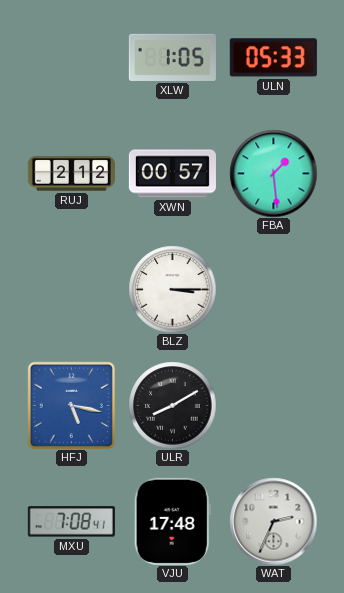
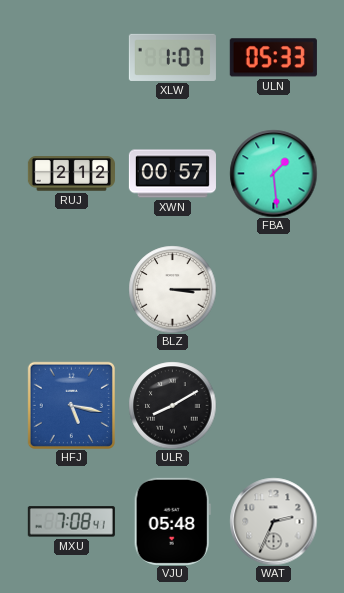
XLW: 1:05 -> 1:07
VJU: 17:48 -> 05:48
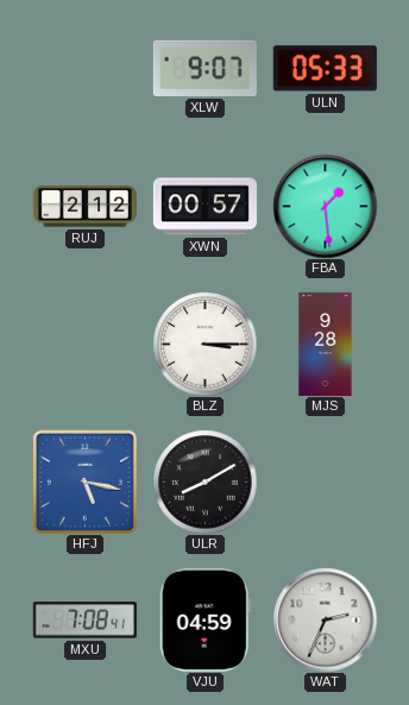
XLW: 1:07 -> 9:07
MJS: none -> 9:28
VJU: 05:48 -> 04:59
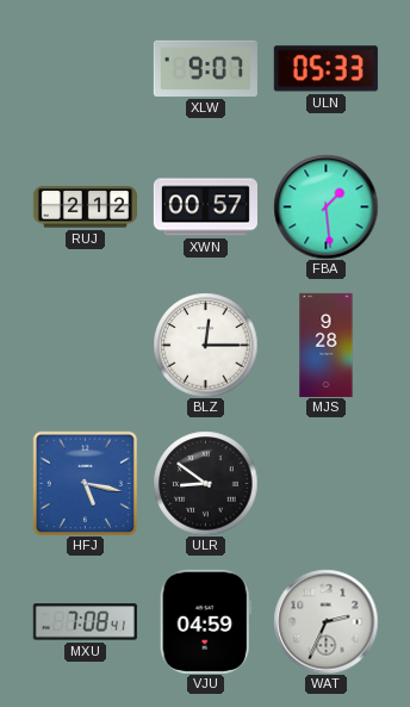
BLZ: 3:15 -> 12:15
ULR: 8:10 -> 8:51
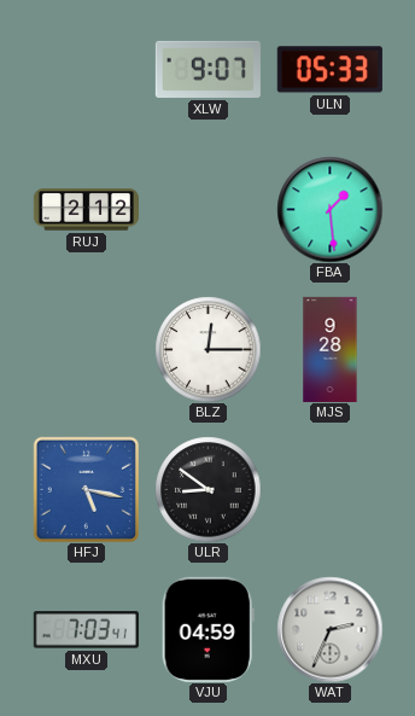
XWN: 00:57 -> none
MXU: 7:08 -> 7:03
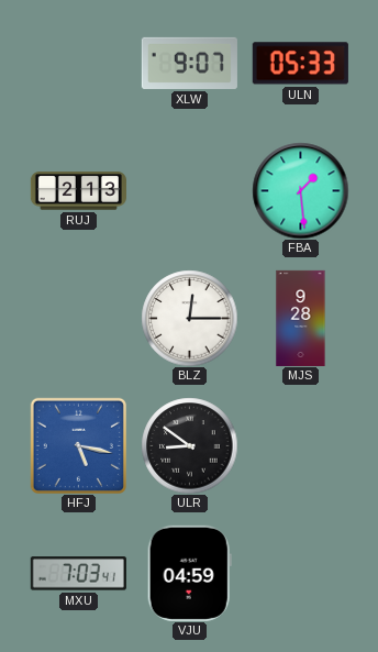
RUJ: 2:12 -> 2:13
WAT: 2:34 -> none
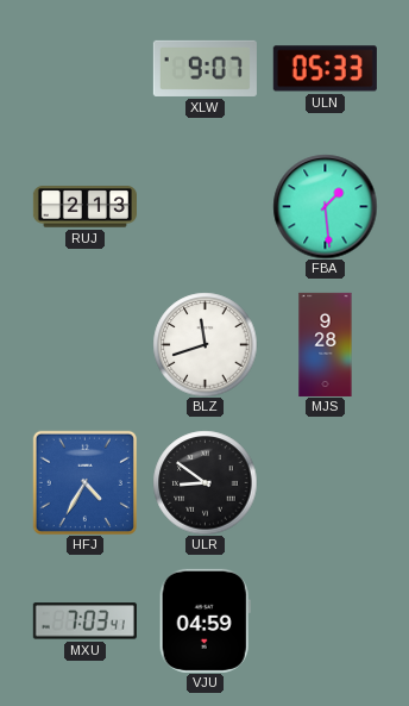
BLZ: 12:15 -> 11:42
HFJ: 5:17 -> 4:35
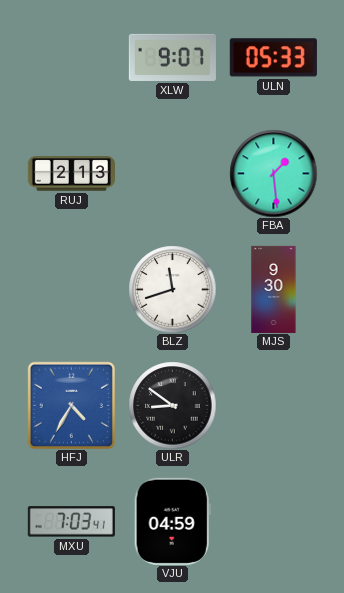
MJS: 9:28 -> 9:30
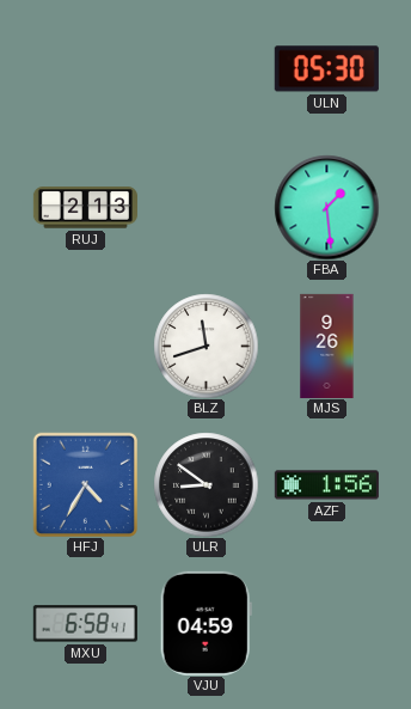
XLW: 9:07 -> none
ULN: 05:33 -> 05:30
MJS: 9:30 -> 9:26
AZF: none -> 1:56
MXU: 7:03 -> 6:58
